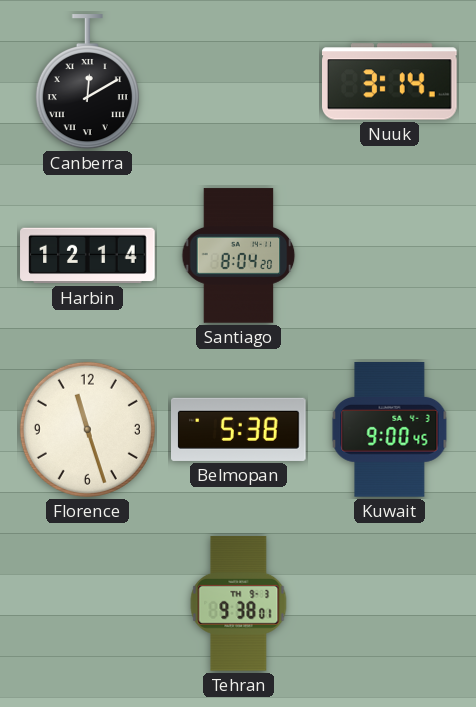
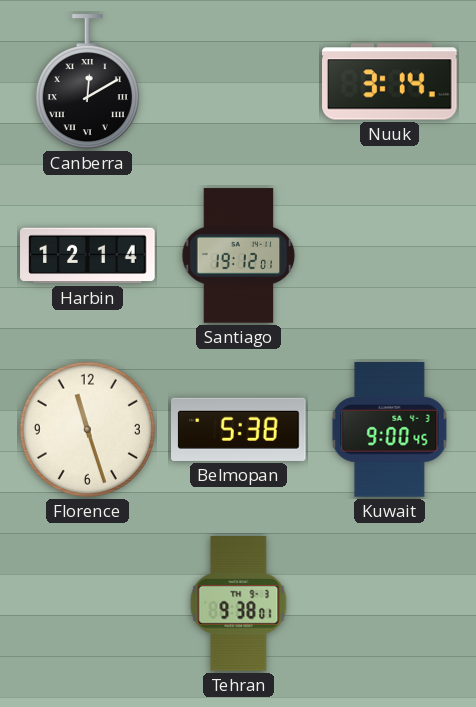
Santiago: 8:04 -> 19:12
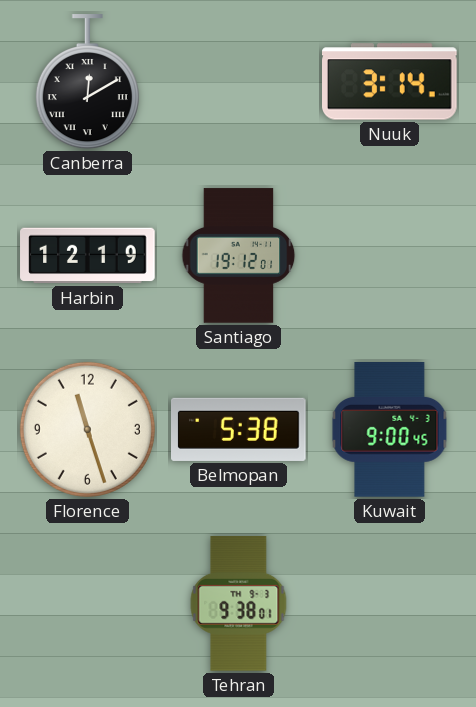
Harbin: 12:14 -> 12:19
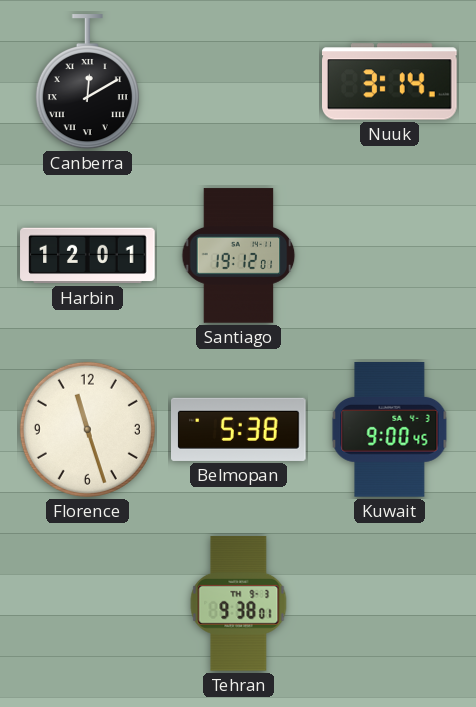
Harbin: 12:19 -> 12:01
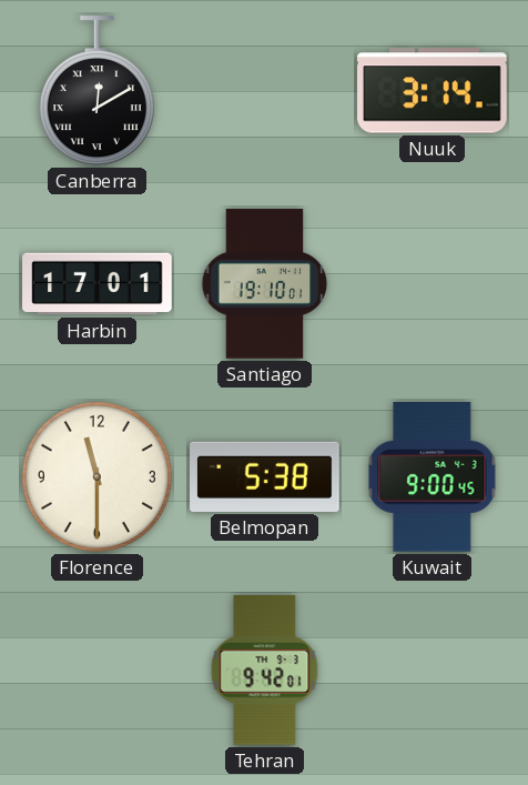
Harbin: 12:01 -> 17:01
Santiago: 19:12 -> 19:10
Florence: 11:27 -> 11:30
Tehran: 9:38 -> 9:42
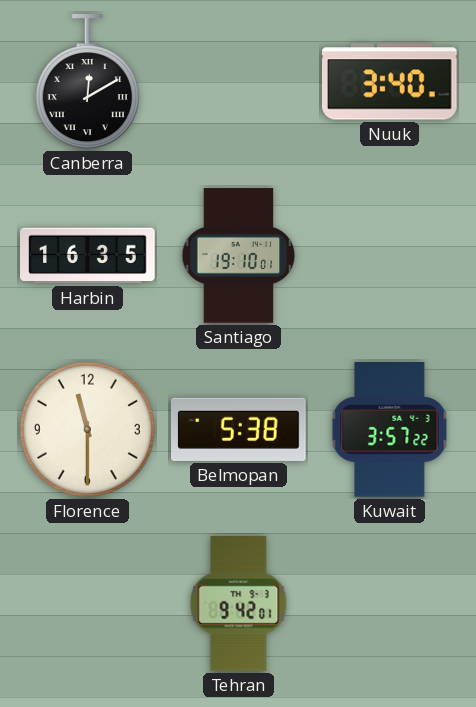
Nuuk: 3:14 -> 3:40
Harbin: 17:01 -> 16:35
Kuwait: 9:00 -> 3:57
